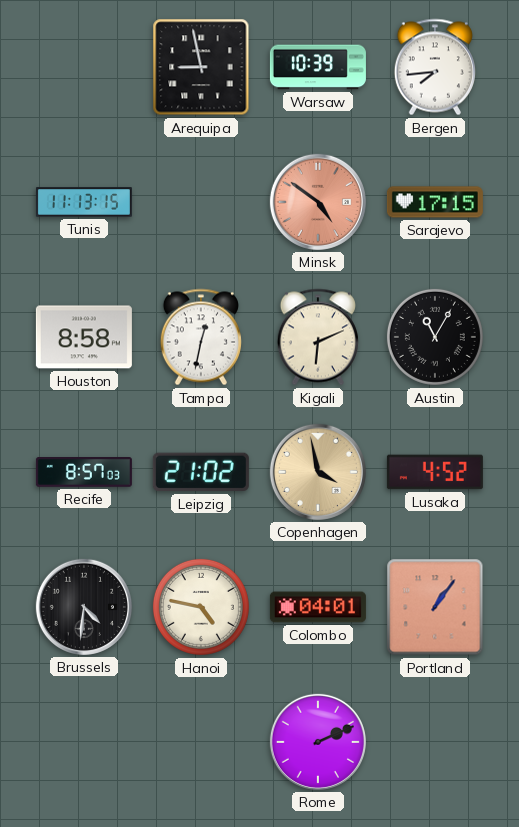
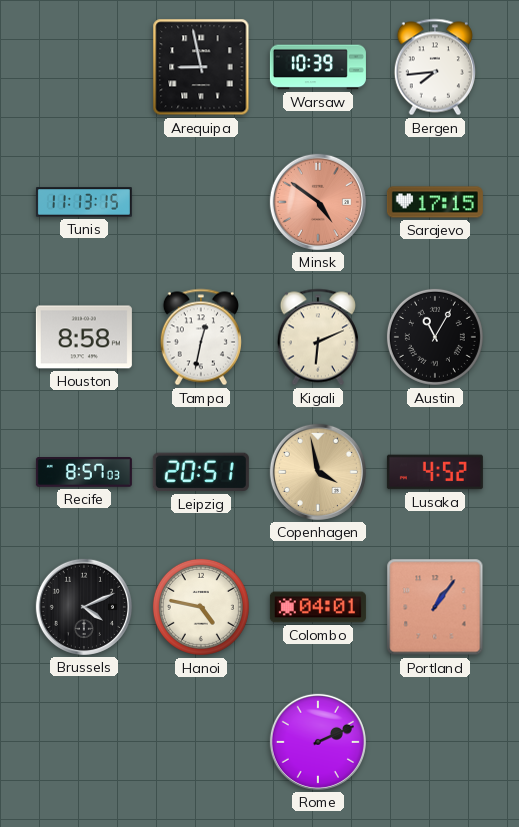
Leipzig: 21:02 -> 20:51
Brussels: 4:31 -> 4:11
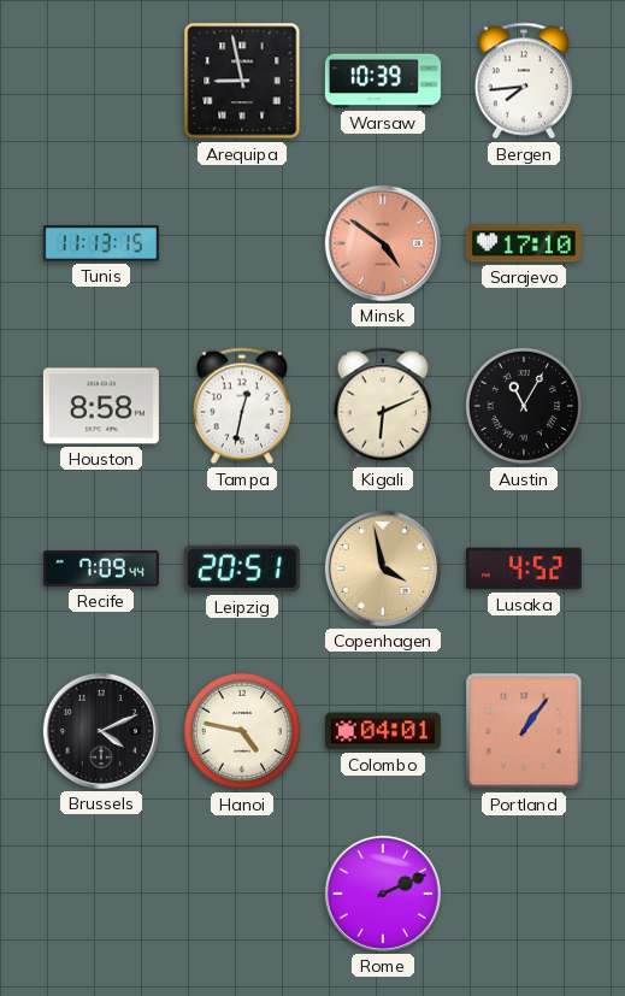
Sarajevo: 17:15 -> 17:10
Recife: 8:57 -> 7:09
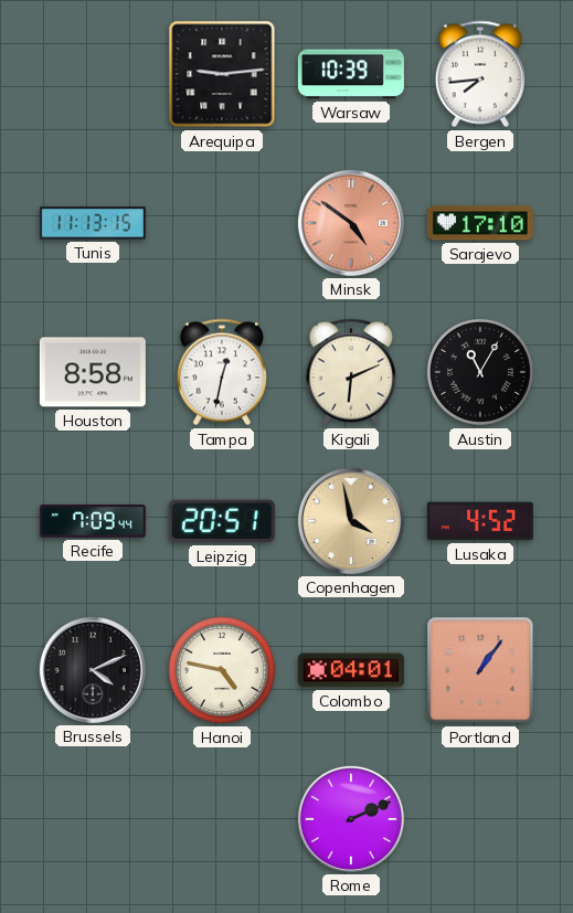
Arequipa: 8:58 -> 9:14
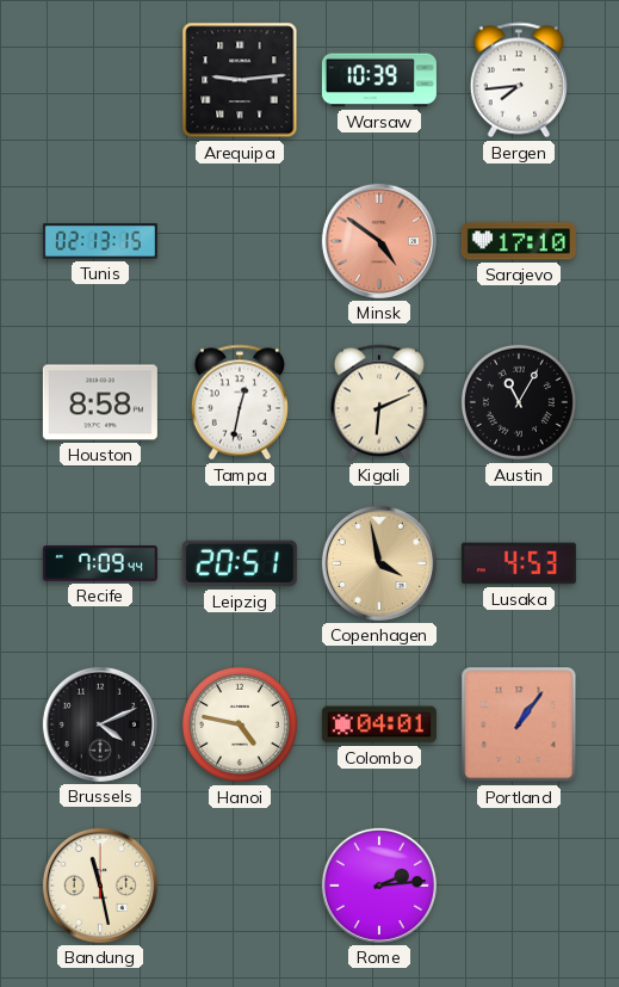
Tunis: 11:13 -> 02:13
Lusaka: 4:52 -> 4:53
Bandung: none -> 11:28
Rome: 2:11 -> 2:14
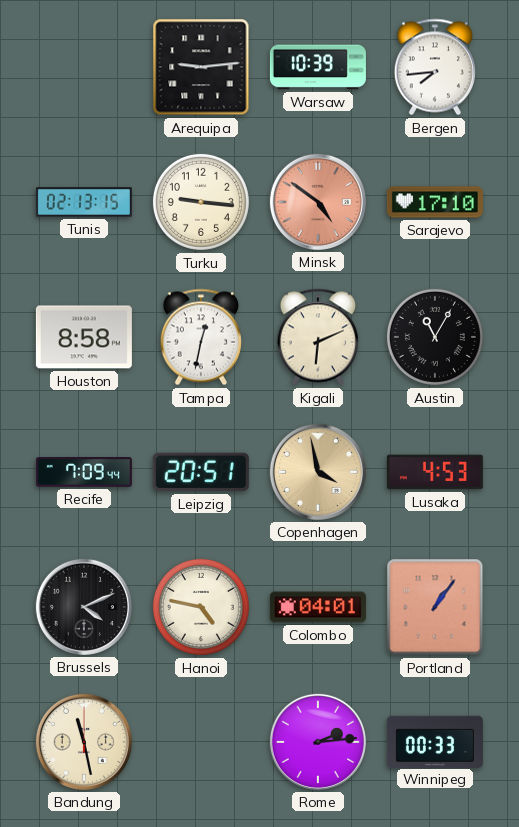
Turku: none -> 9:16
Winnipeg: none -> 00:33
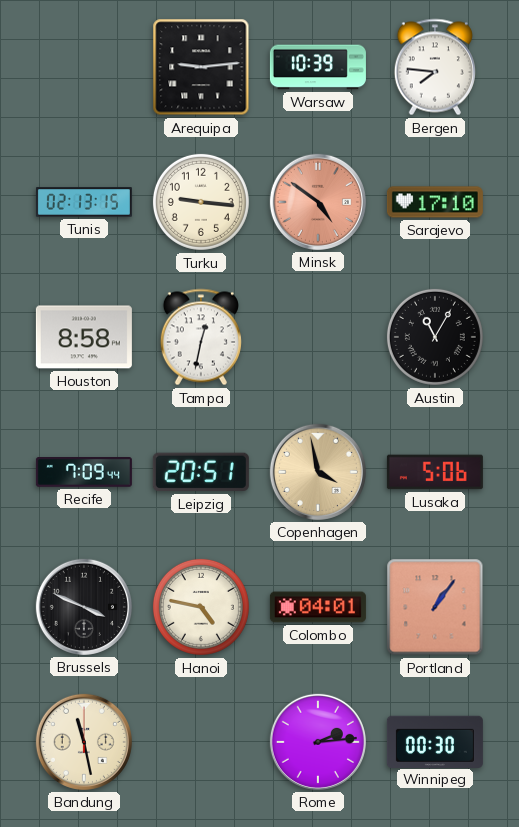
Bergen: 7:44 -> 7:46
Kigali: 6:11 -> none
Lusaka: 4:53 -> 5:06
Brussels: 4:11 -> 3:49
Winnipeg: 00:33 -> 00:30
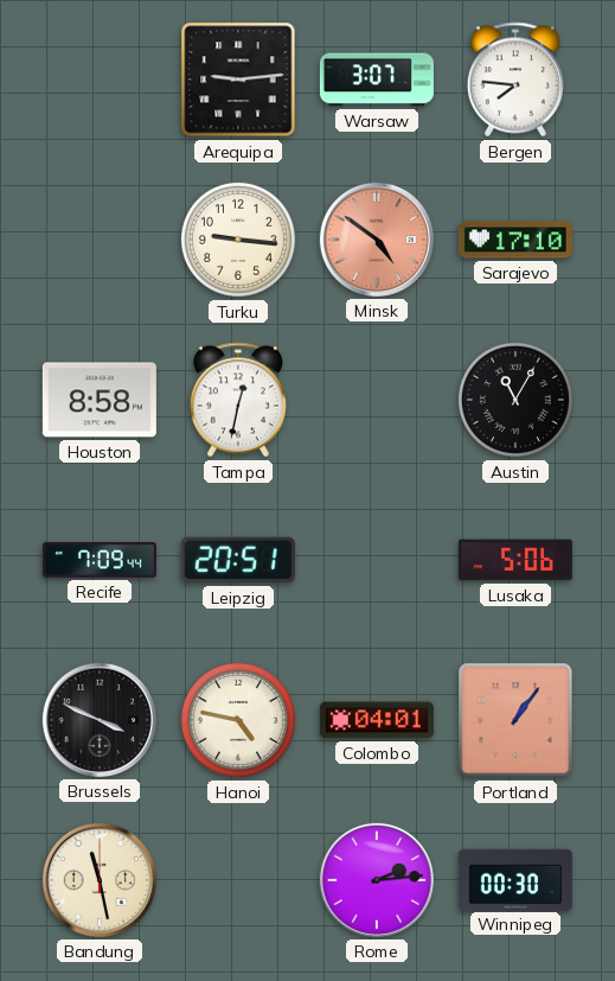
Warsaw: 10:39 -> 3:07
Tunis: 02:13 -> none
Copenhagen: 3:58 -> none
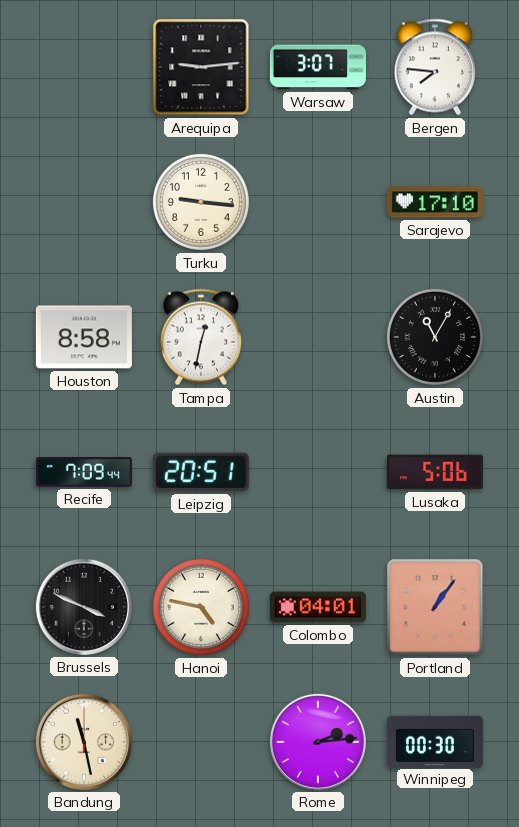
Minsk: 4:51 -> none
